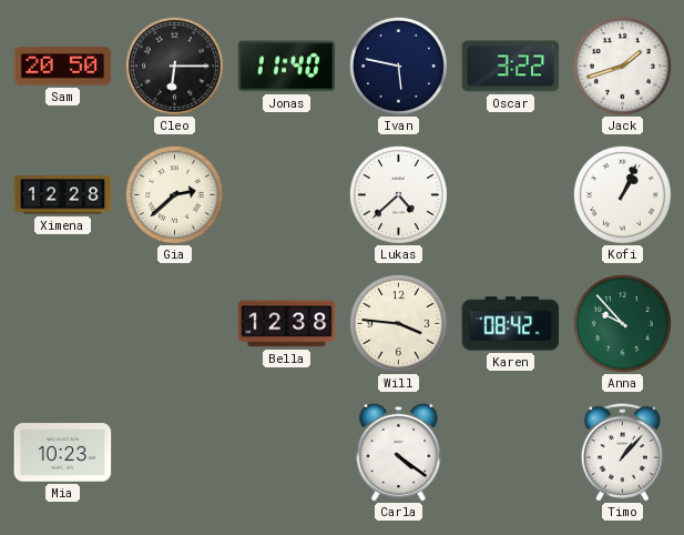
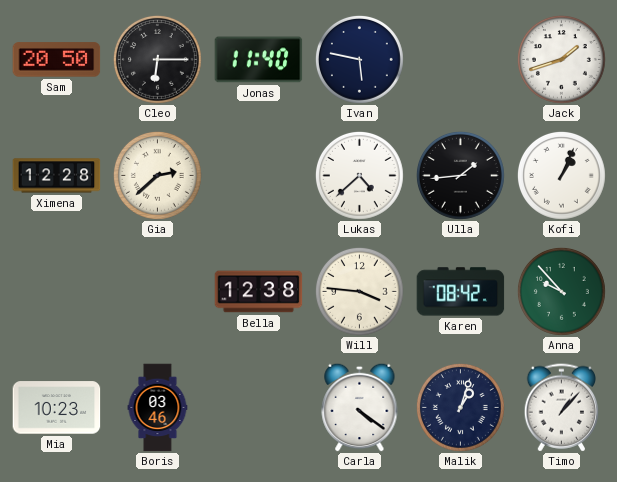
Oscar: 3:22 -> none
Ulla: none -> 1:44
Boris: none -> 03:46
Malik: none -> 1:03
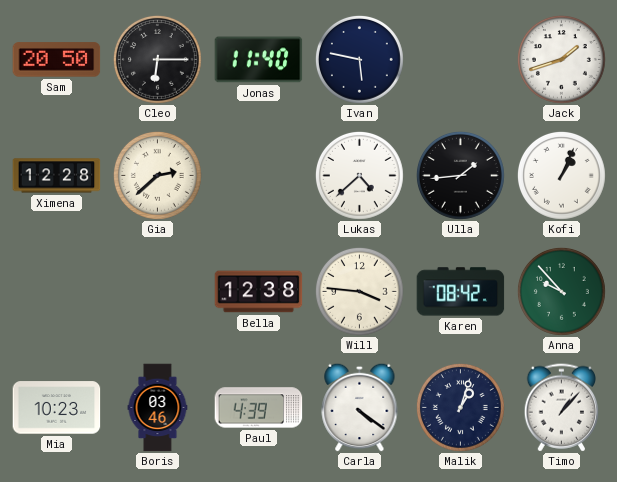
Paul: none -> 4:39
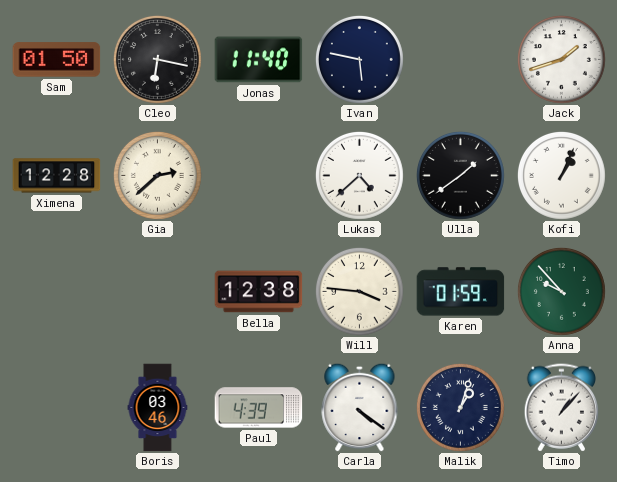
Sam: 20:50 -> 01:50
Cleo: 6:15 -> 6:17
Ulla: 1:44 -> 1:39
Karen: 08:42 -> 01:59
Mia: 10:23 -> none
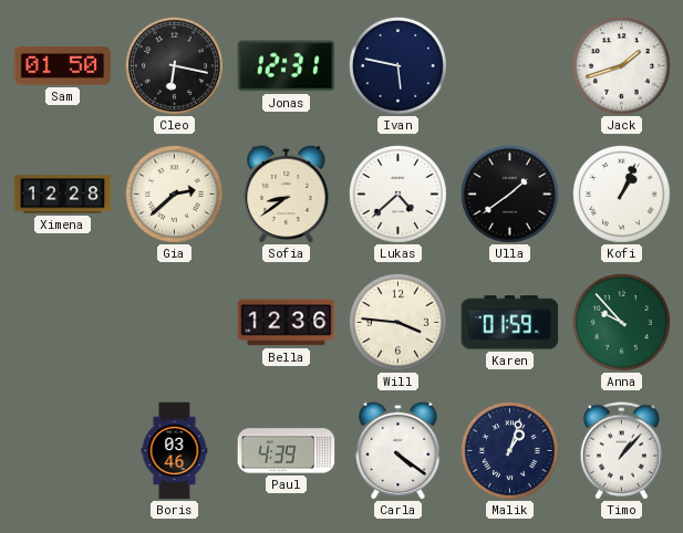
Jonas: 11:40 -> 12:31
Sofia: none -> 8:39
Bella: 12:38 -> 12:36
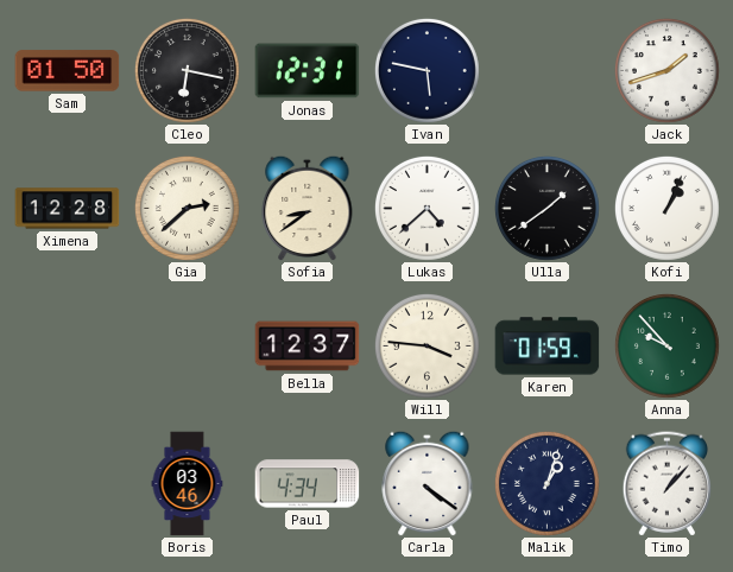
Bella: 12:36 -> 12:37
Paul: 4:39 -> 4:34
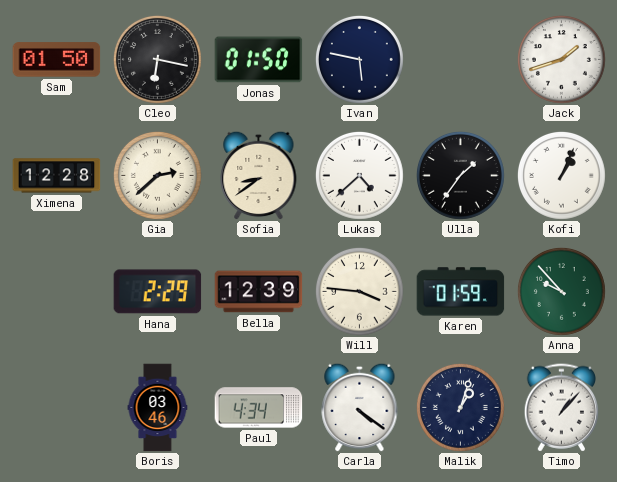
Jonas: 12:31 -> 01:50
Ulla: 1:39 -> 1:36
Hana: none -> 2:29
Bella: 12:37 -> 12:39
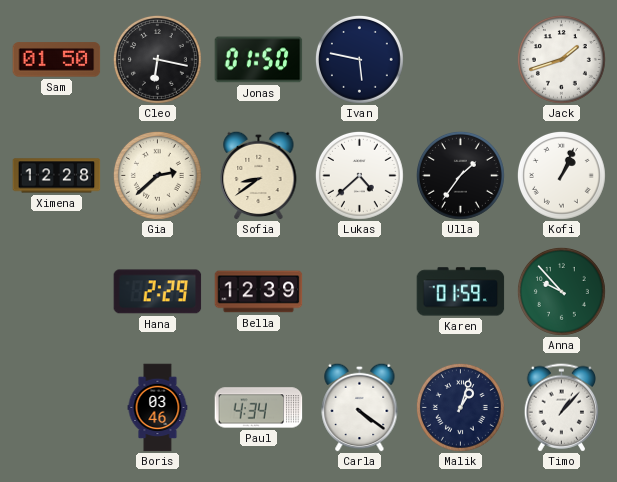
Will: 3:46 -> none
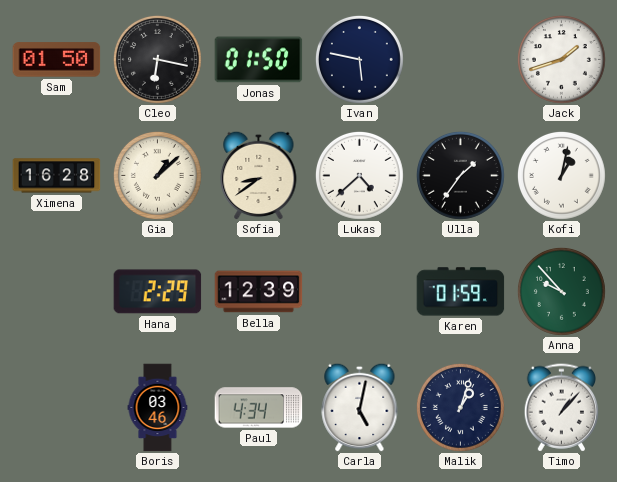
Ximena: 12:28 -> 16:28
Gia: 2:38 -> 1:08
Kofi: 1:04 -> 1:02
Carla: 4:21 -> 5:02
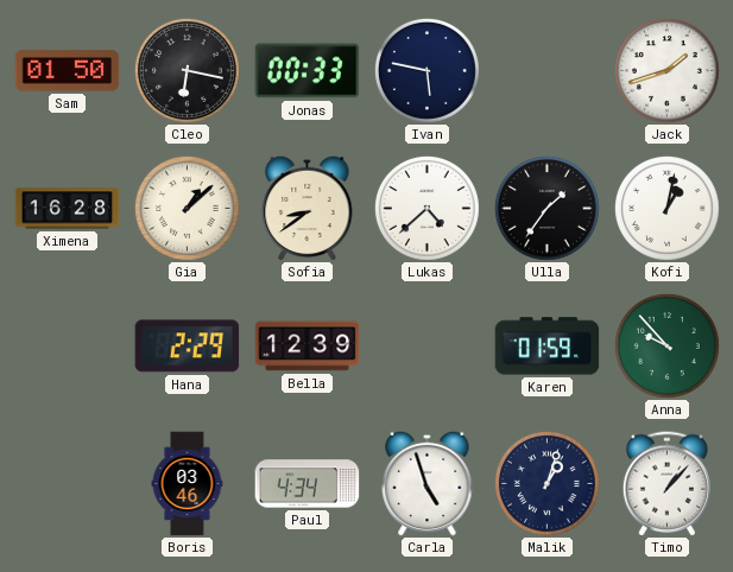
Jonas: 01:50 -> 00:33
Carla: 5:02 -> 4:57
